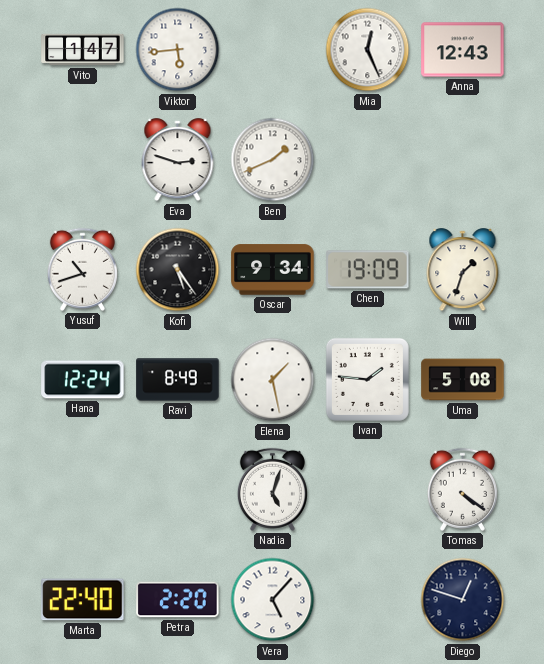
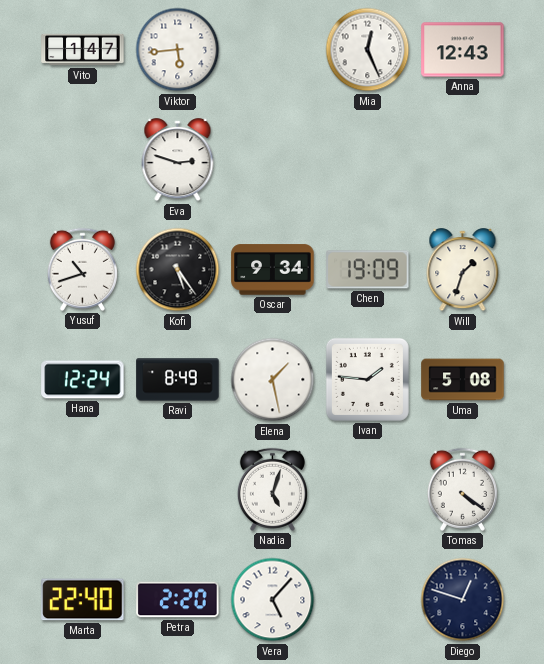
Ben: 1:41 -> none
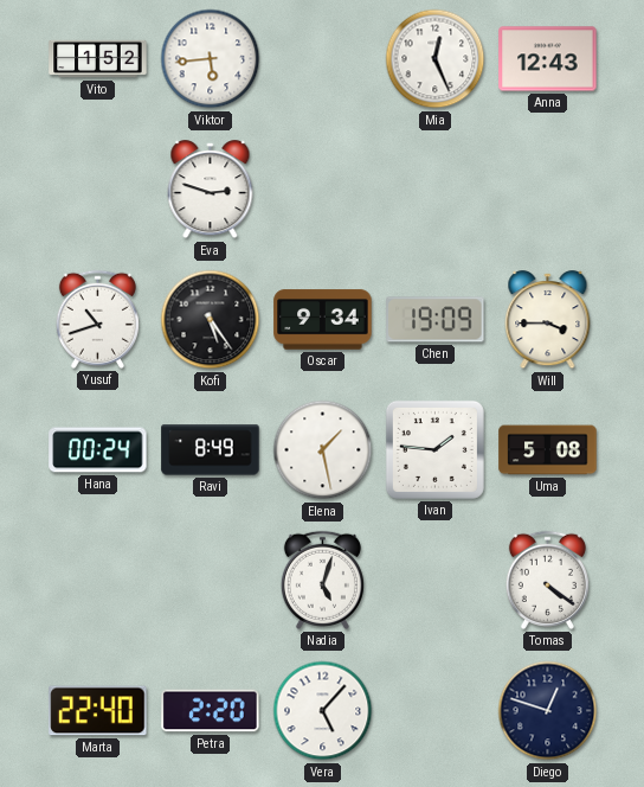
Vito: 1:47 -> 1:52
Will: 1:33 -> 3:45
Hana: 12:24 -> 00:24
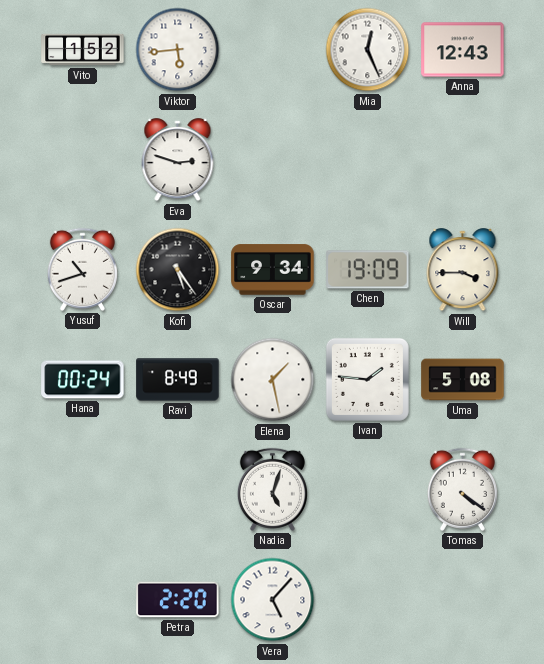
Marta: 22:40 -> none
Diego: 12:48 -> none
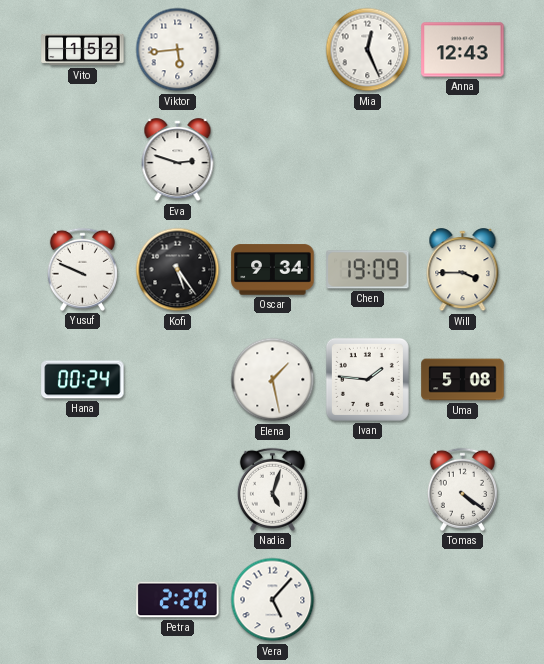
Yusuf: 10:42 -> 9:49
Ravi: 8:49 -> none
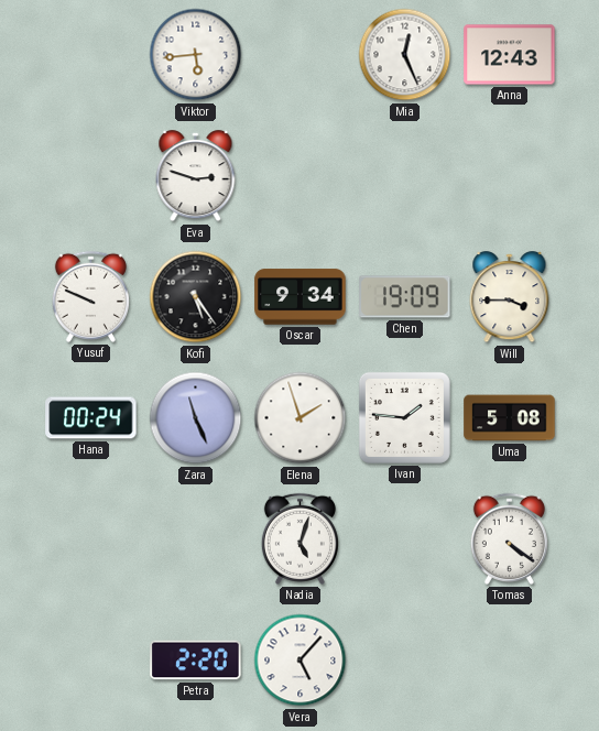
Vito: 1:52 -> none
Zara: none -> 11:26
Elena: 1:28 -> 1:57
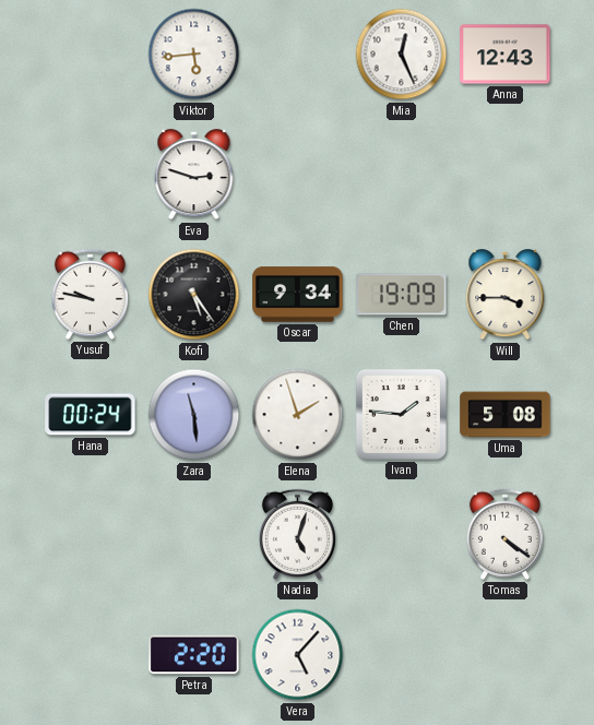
Yusuf: 9:49 -> 9:47
Zara: 11:26 -> 11:29
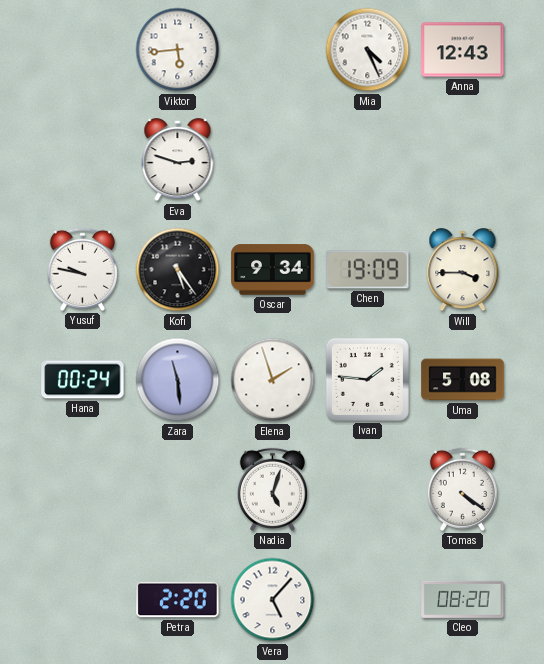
Mia: 12:26 -> 4:26
Cleo: none -> 08:20
